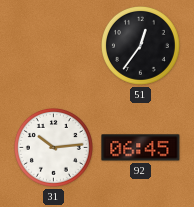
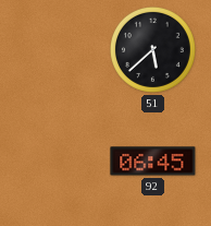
51: 12:36 -> 5:38
31: 10:14 -> none
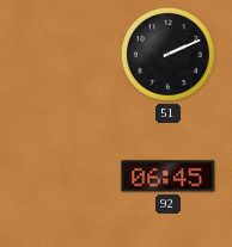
51: 5:38 -> 2:11
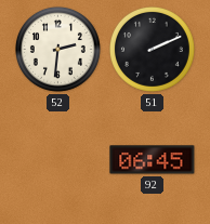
52: none -> 2:31
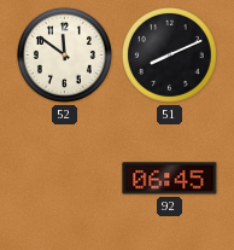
52: 2:31 -> 11:51
51: 2:11 -> 8:11
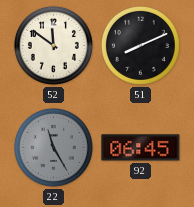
22: none -> 11:25
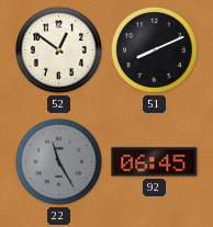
52: 11:51 -> 12:51
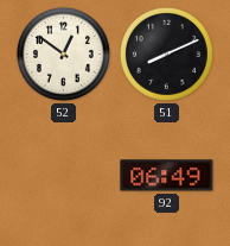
22: 11:25 -> none
92: 06:45 -> 06:49
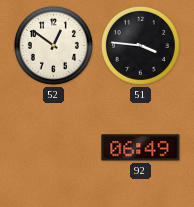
51: 8:11 -> 3:46
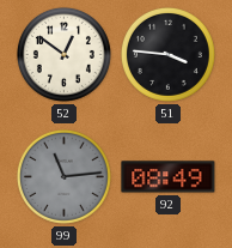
99: none -> 11:14
92: 06:49 -> 08:49
